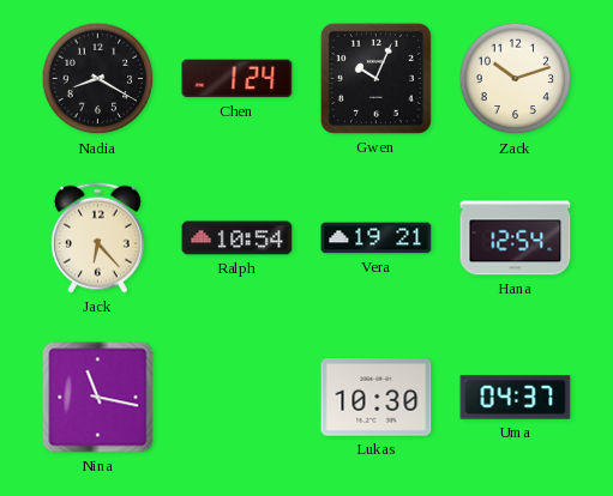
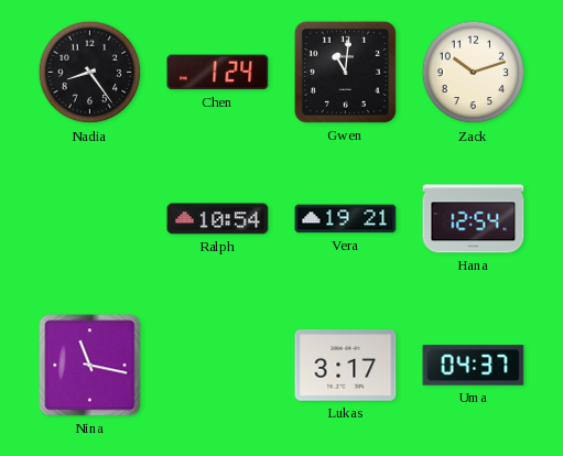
Nadia: 8:20 -> 8:24
Gwen: 10:04 -> 11:01
Jack: 6:23 -> none
Lukas: 10:30 -> 3:17
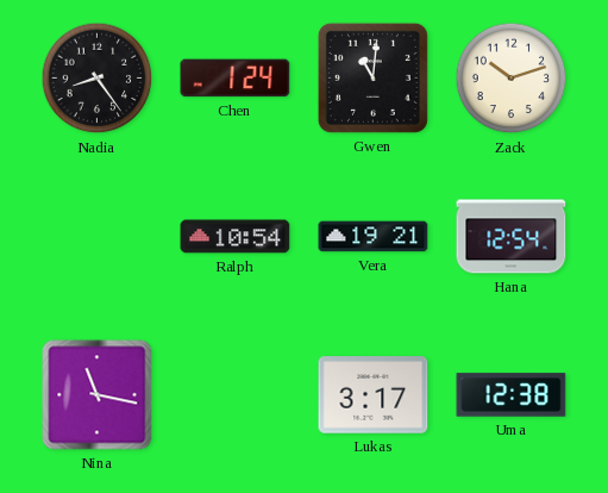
Uma: 04:37 -> 12:38
